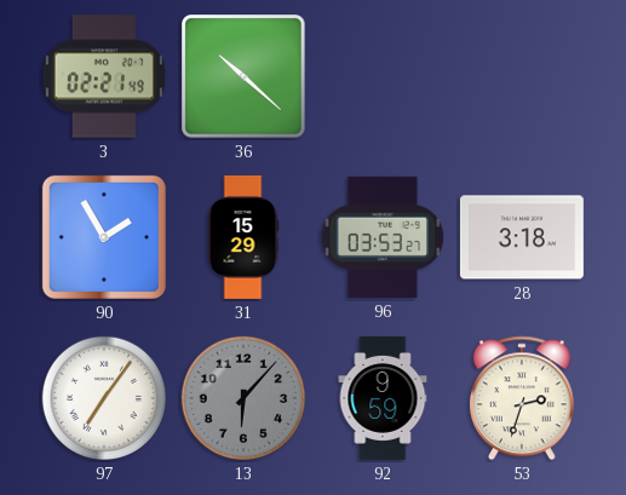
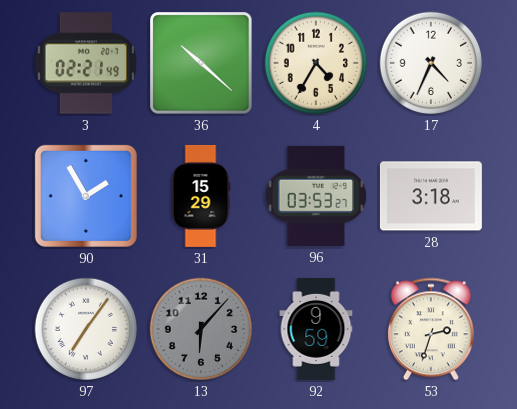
4: none -> 4:35
17: none -> 4:34
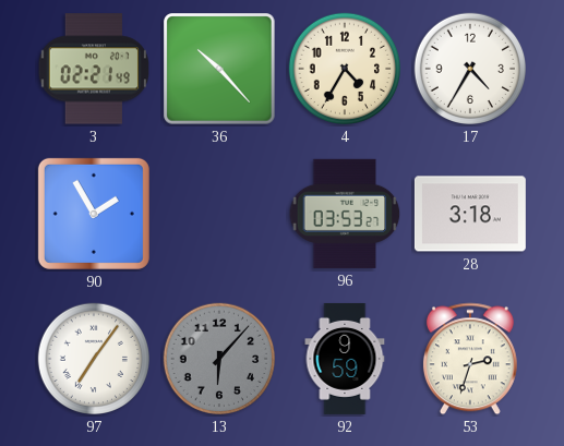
36: 10:22 -> 10:23
17: 4:34 -> 4:35
31: 15:29 -> none
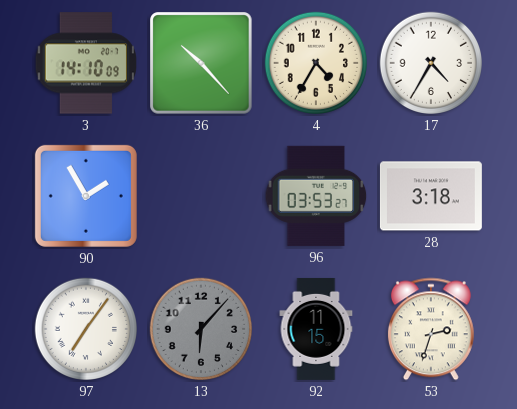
3: 02:21 -> 14:10
92: 9:59 -> 11:15
